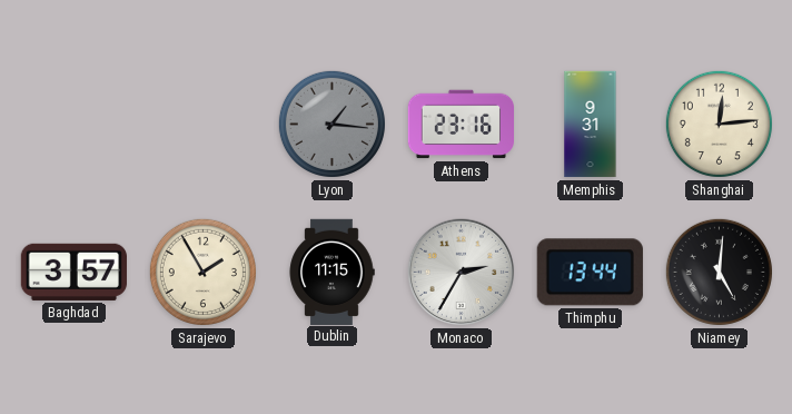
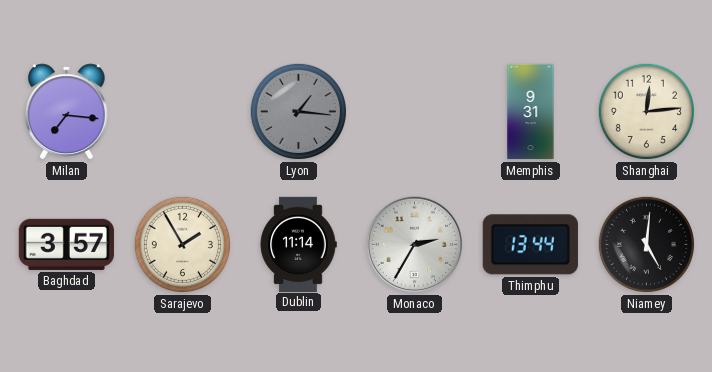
Milan: none -> 7:16
Athens: 23:16 -> none
Dublin: 11:15 -> 11:14
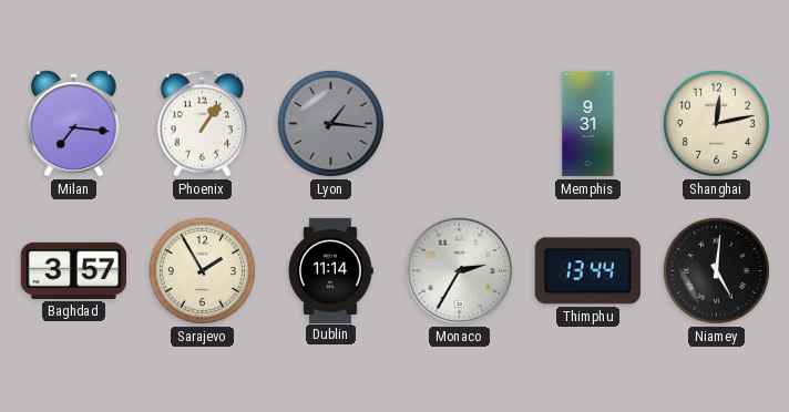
Phoenix: none -> 1:06
Shanghai: 12:14 -> 12:13
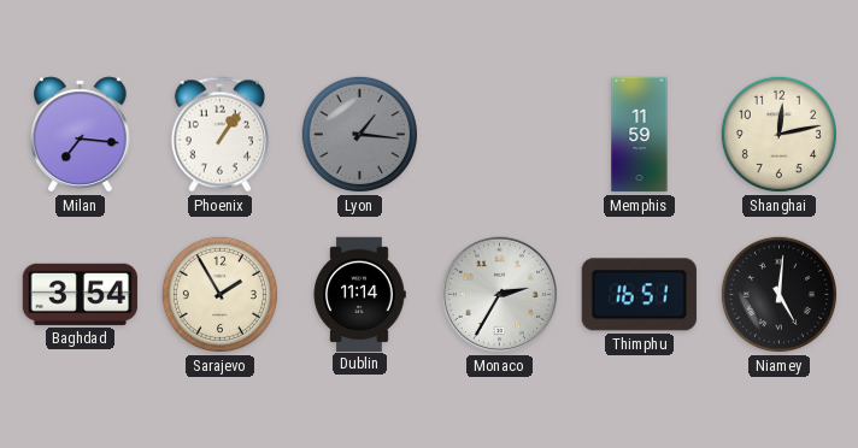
Memphis: 9:31 -> 11:59
Baghdad: 3:57 -> 3:54
Thimphu: 13:44 -> 16:51
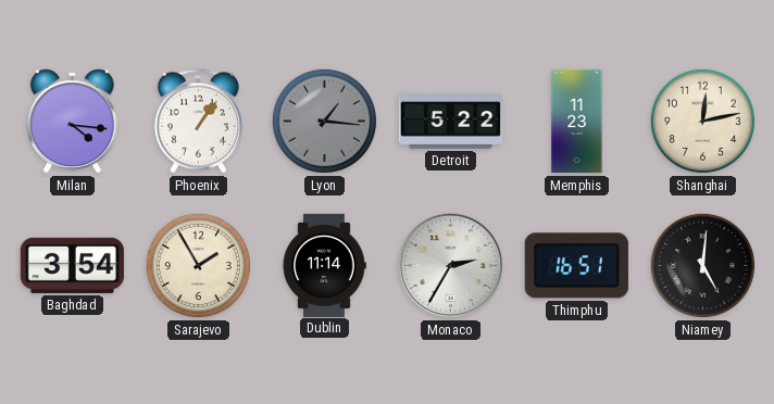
Milan: 7:16 -> 4:16
Detroit: none -> 5:22
Memphis: 11:59 -> 11:23
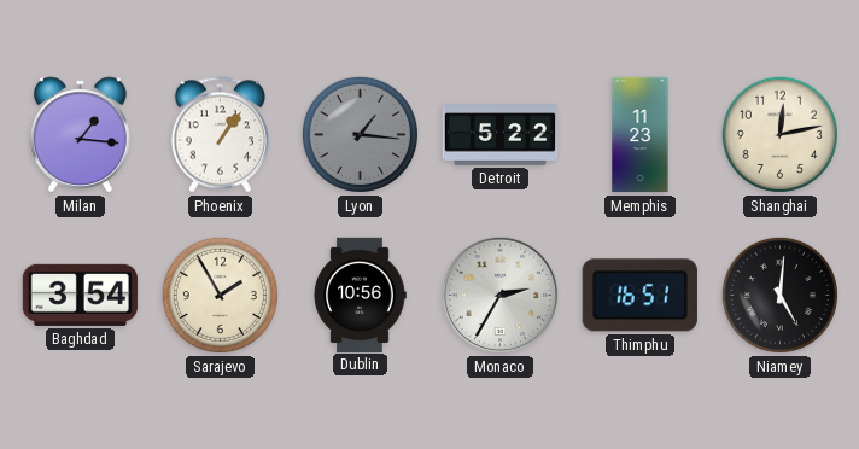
Milan: 4:16 -> 1:16
Dublin: 11:14 -> 10:56
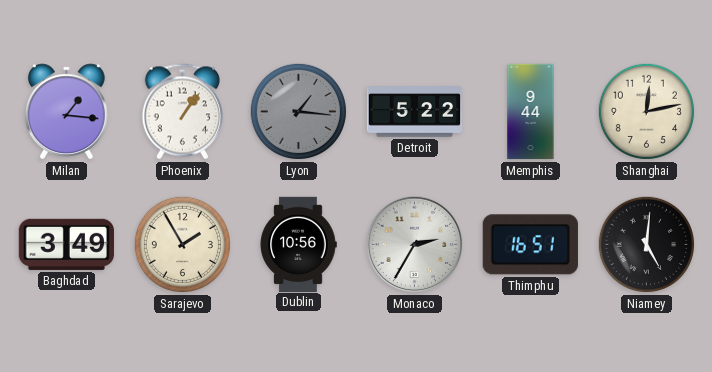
Memphis: 11:23 -> 9:44
Baghdad: 3:54 -> 3:49
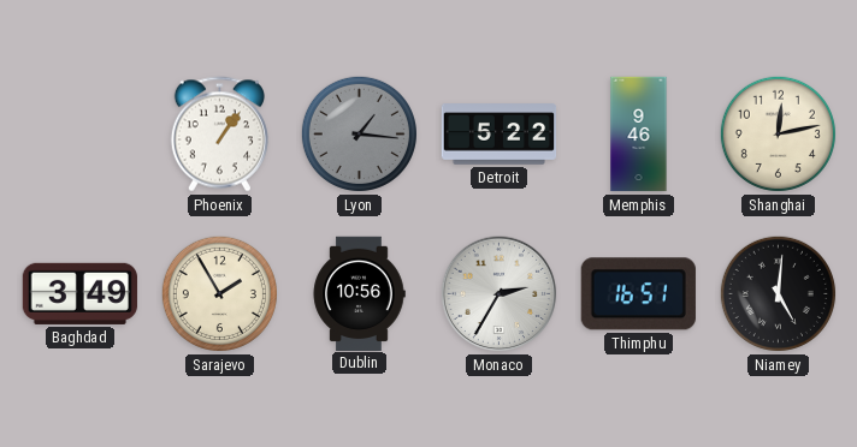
Milan: 1:16 -> none
Memphis: 9:44 -> 9:46
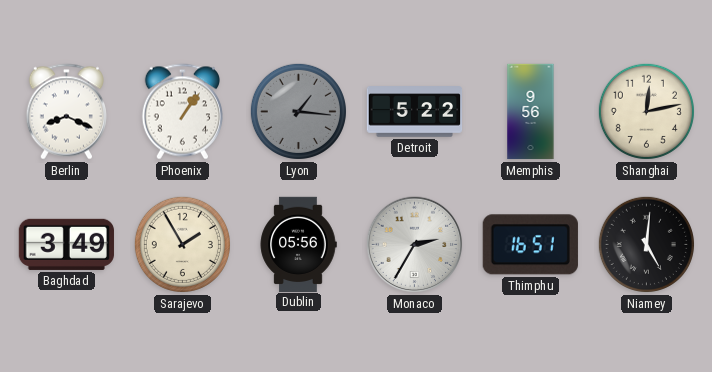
Berlin: none -> 8:19
Memphis: 9:46 -> 9:56
Dublin: 10:56 -> 05:56
